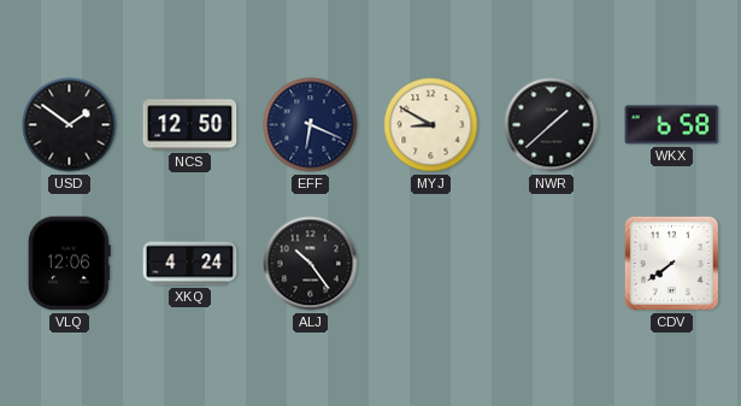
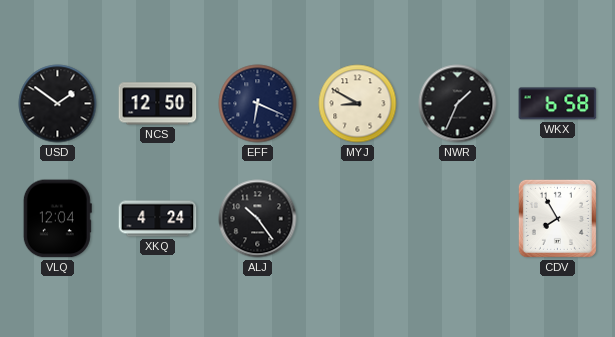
NWR: 1:38 -> 1:34
VLQ: 12:06 -> 12:04
CDV: 7:39 -> 7:55
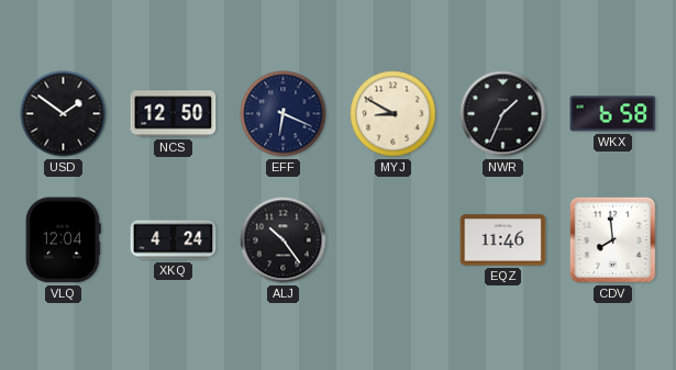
EQZ: none -> 11:46
CDV: 7:55 -> 7:59
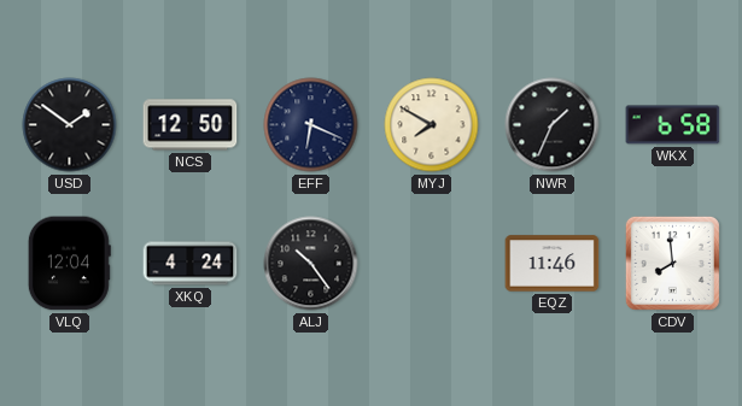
MYJ: 8:50 -> 7:50
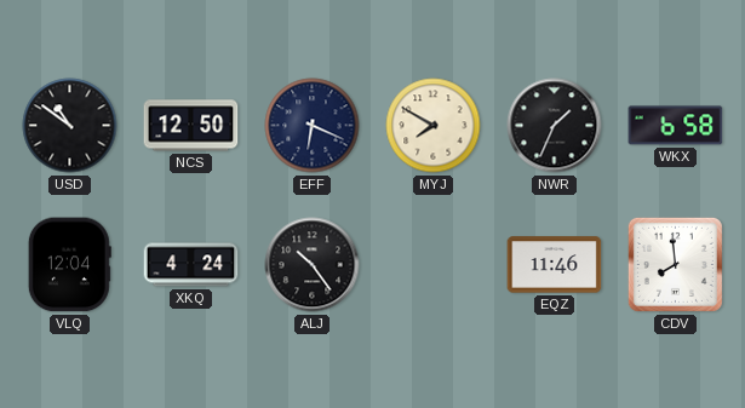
USD: 1:51 -> 10:51
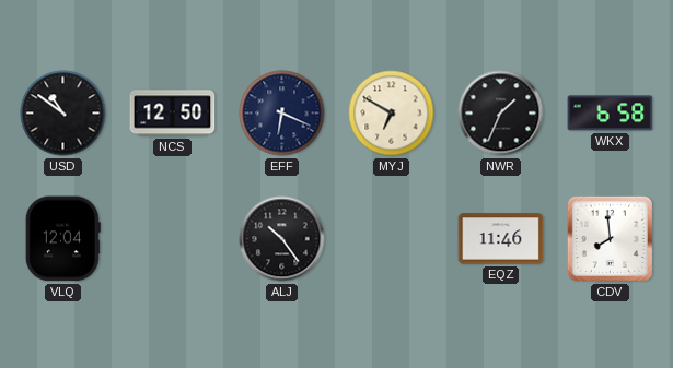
MYJ: 7:50 -> 6:50
XKQ: 4:24 -> none
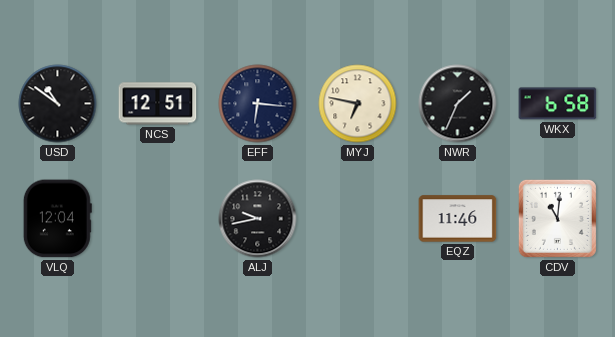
NCS: 12:50 -> 12:51
EFF: 6:19 -> 6:16
MYJ: 6:50 -> 6:47
ALJ: 10:24 -> 9:43
CDV: 7:59 -> 11:01
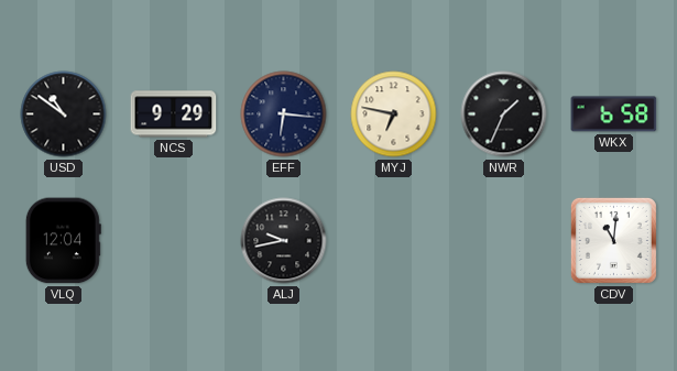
NCS: 12:51 -> 9:29
EQZ: 11:46 -> none
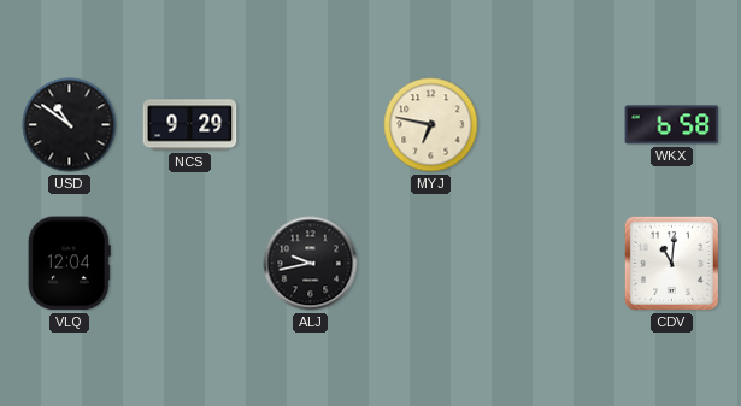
EFF: 6:16 -> none
NWR: 1:34 -> none
